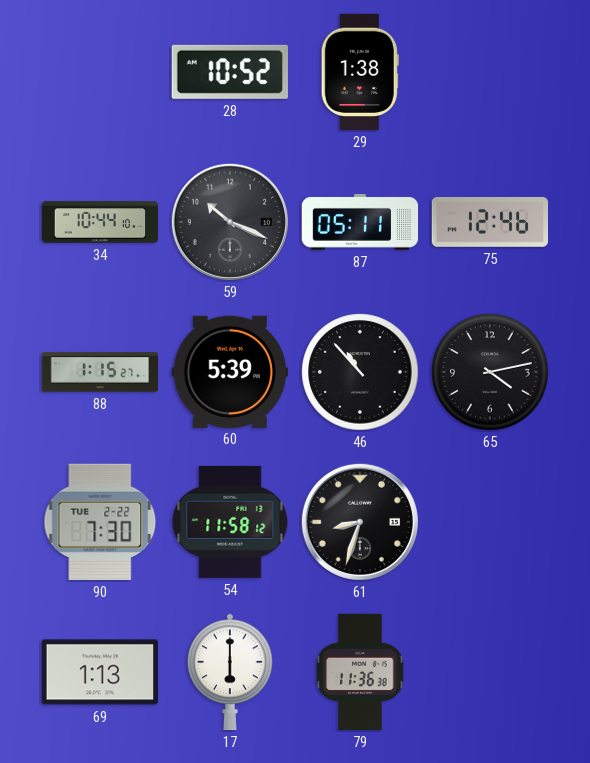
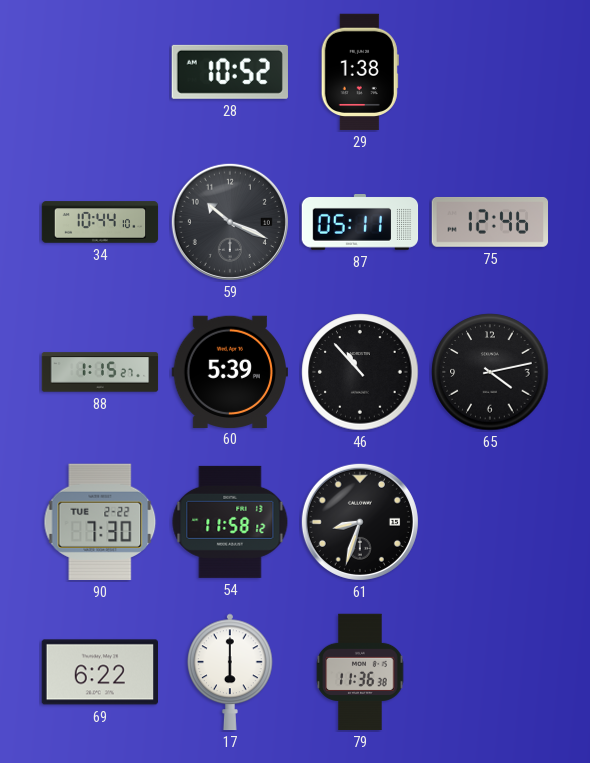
69: 1:13 -> 6:22
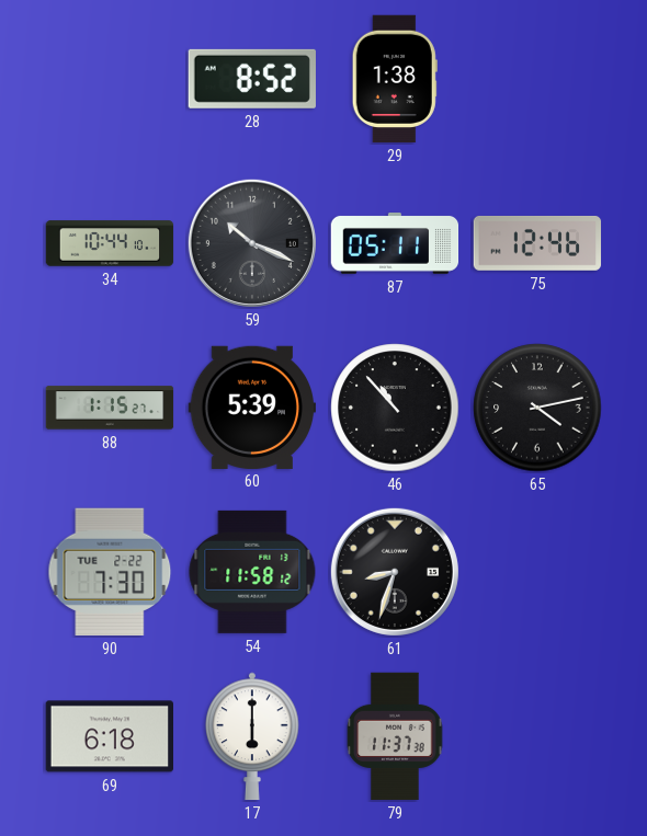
28: 10:52 -> 8:52
69: 6:22 -> 6:18
79: 11:36 -> 11:37
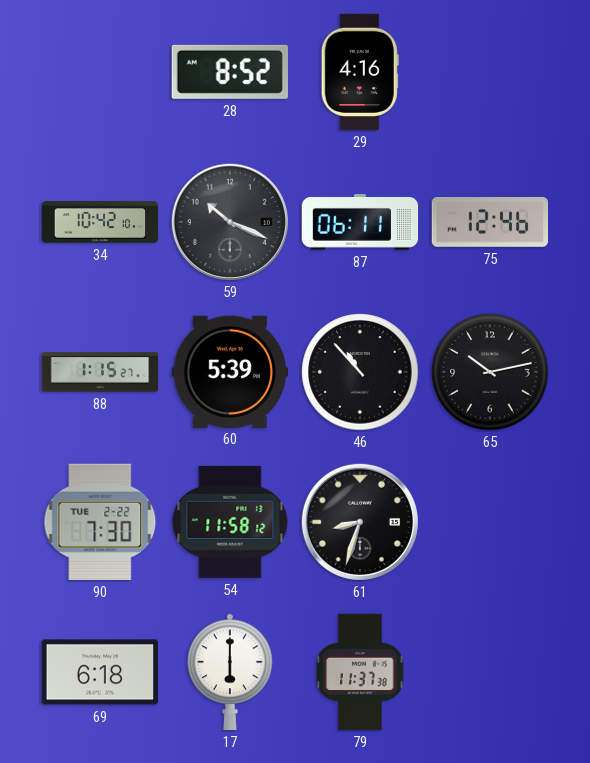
29: 1:38 -> 4:16
34: 10:44 -> 10:42
87: 05:11 -> 06:11
65: 4:13 -> 10:13
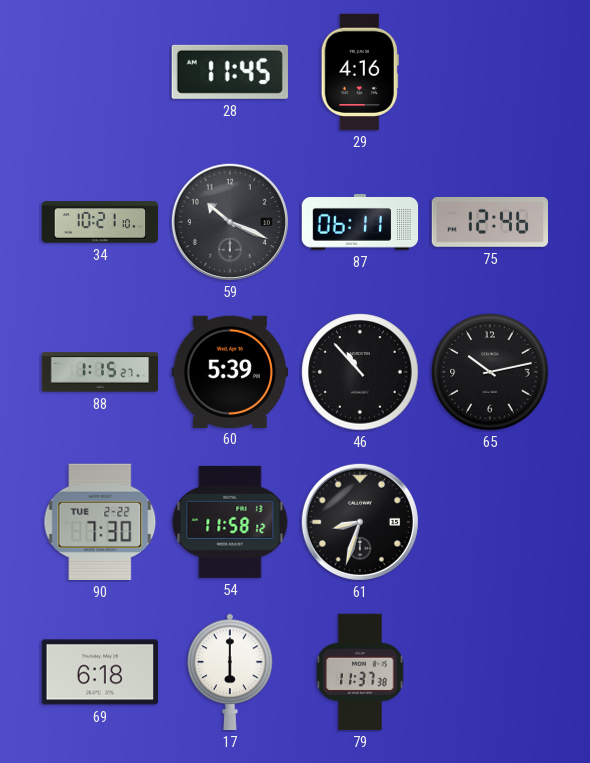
28: 8:52 -> 11:45
34: 10:42 -> 10:21
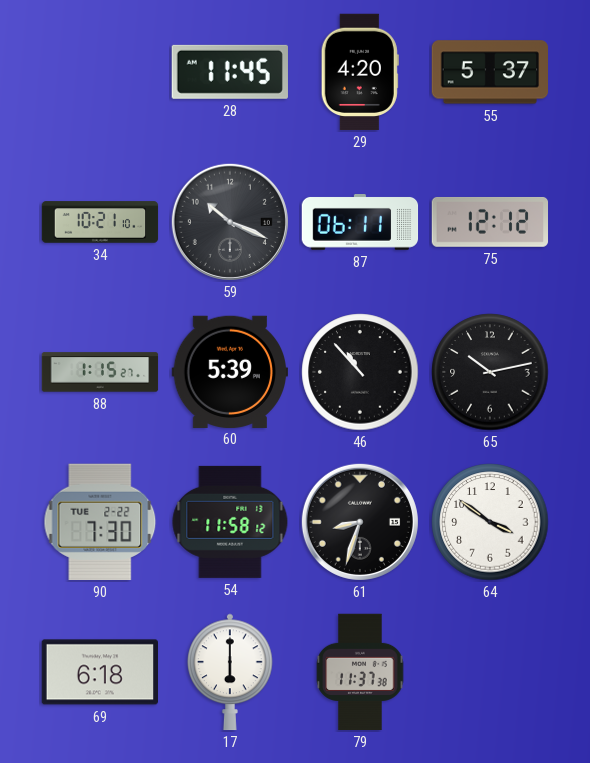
29: 4:16 -> 4:20
55: none -> 5:37
75: 12:46 -> 12:12
64: none -> 3:51
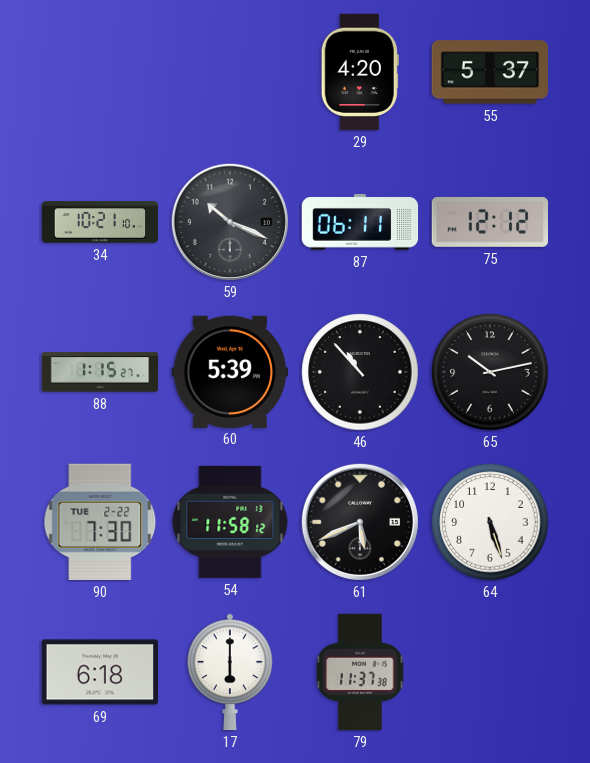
28: 11:45 -> none
61: 8:33 -> 5:41
64: 3:51 -> 5:27
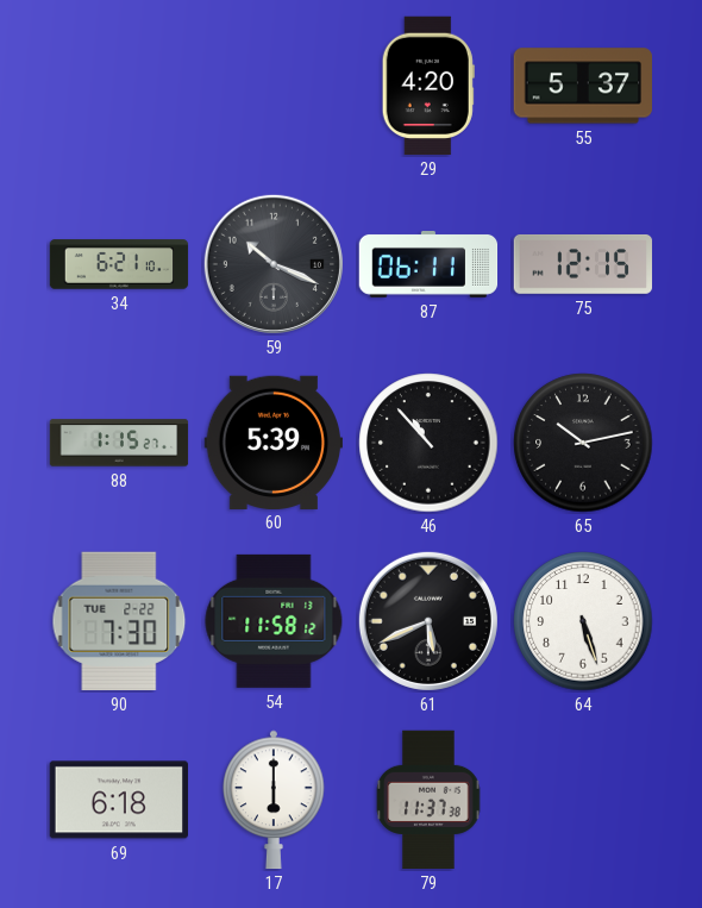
34: 10:21 -> 6:21
75: 12:12 -> 12:15
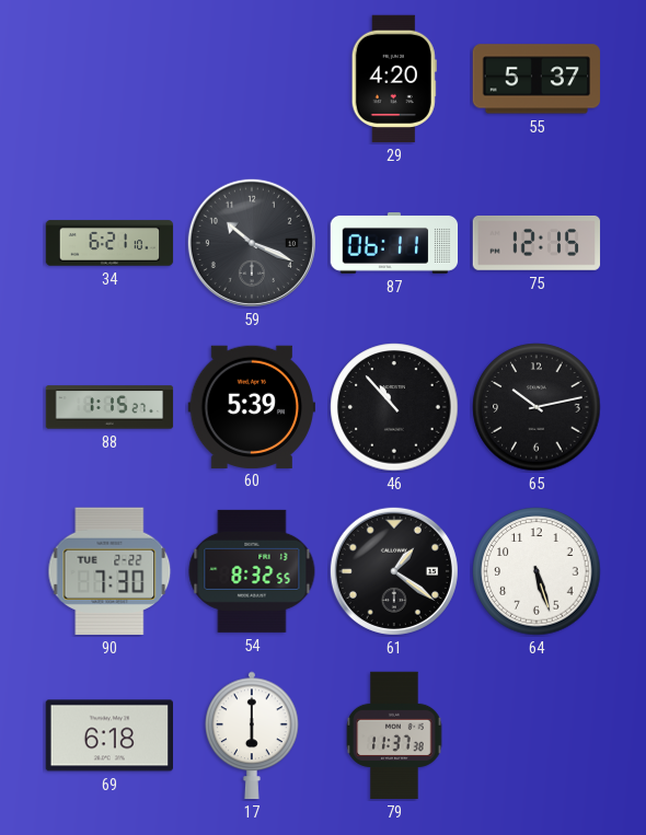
54: 11:58 -> 8:32
61: 5:41 -> 1:21
